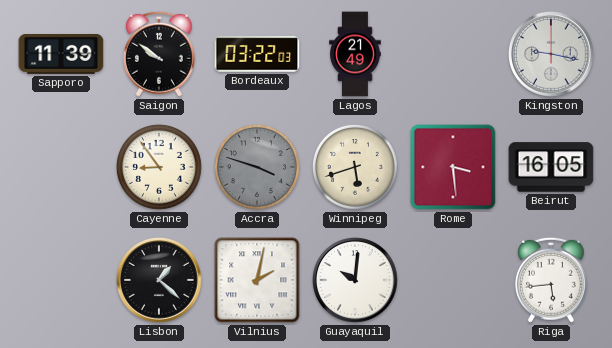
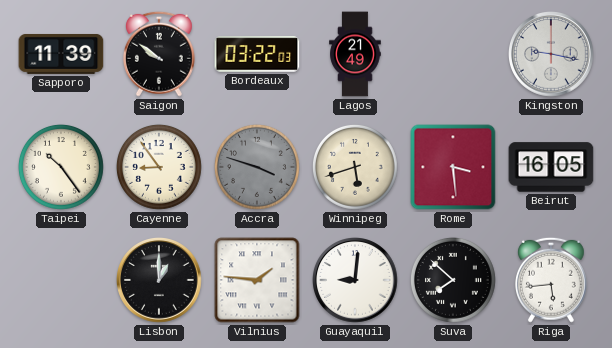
Taipei: none -> 10:24
Lisbon: 1:22 -> 1:00
Vilnius: 2:02 -> 1:46
Guayaquil: 10:01 -> 9:01
Suva: none -> 7:52
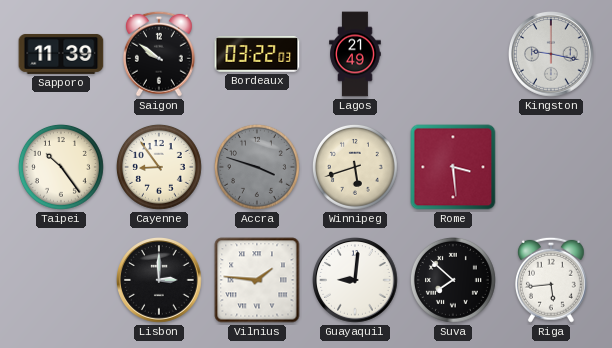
Beirut: 16:05 -> none
Lisbon: 1:00 -> 3:00
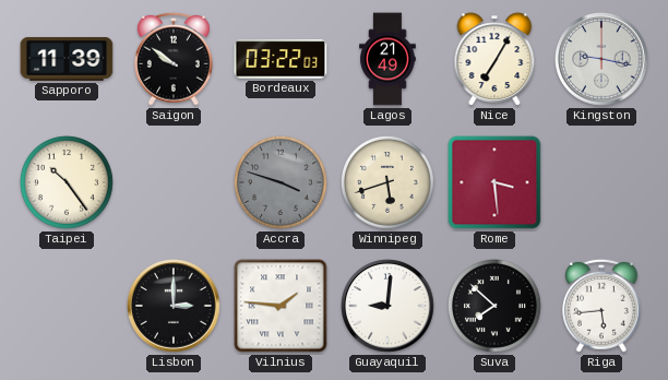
Nice: none -> 7:05
Cayenne: 8:54 -> none
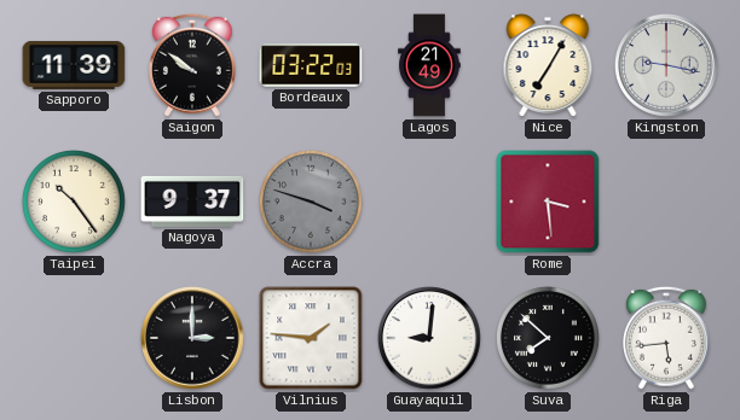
Nagoya: none -> 9:37
Winnipeg: 5:42 -> none
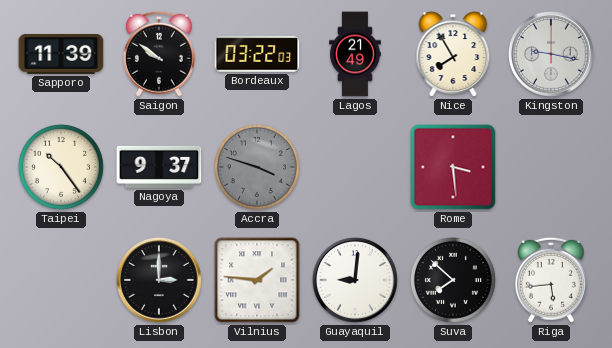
Nice: 7:05 -> 7:55
